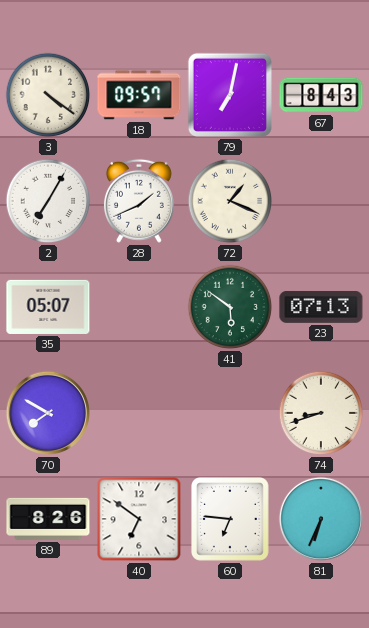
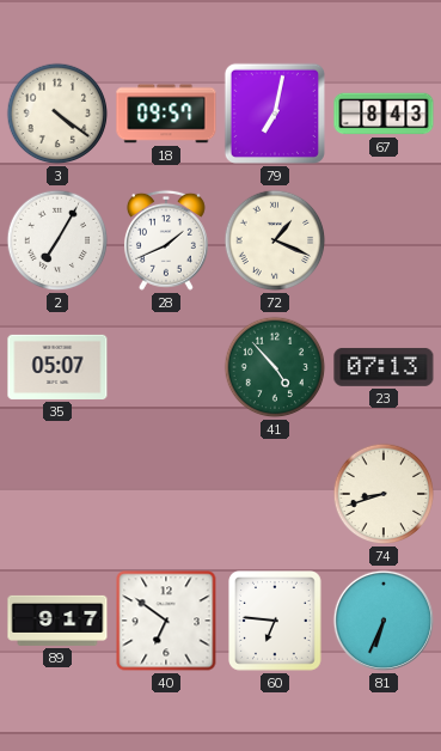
41: 5:51 -> 4:53
70: 7:50 -> none
89: 8:26 -> 9:17
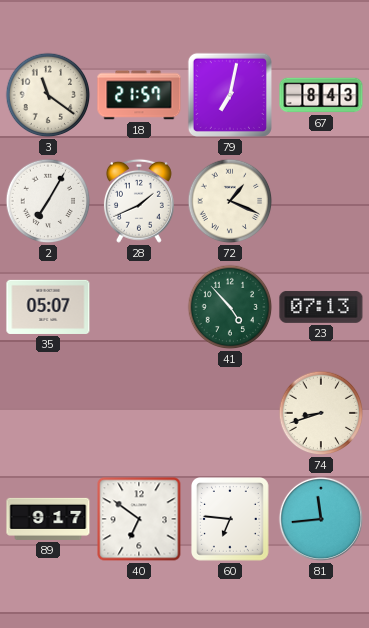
3: 4:21 -> 11:21
18: 09:57 -> 21:57
81: 6:34 -> 11:44
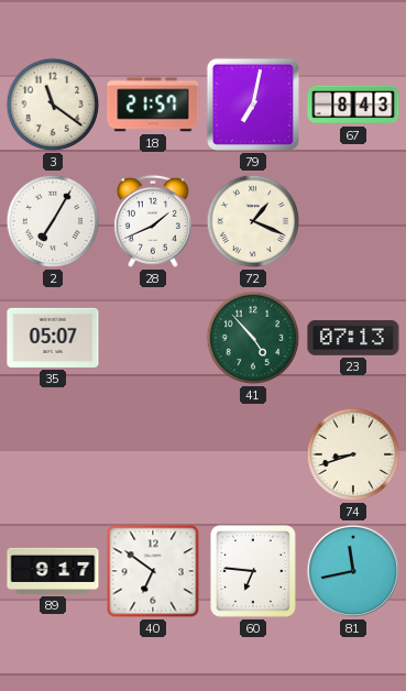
81: 11:44 -> 11:43
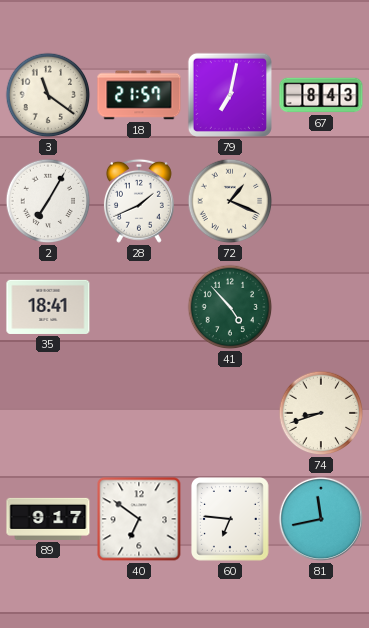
35: 05:07 -> 18:41
23: 07:13 -> none
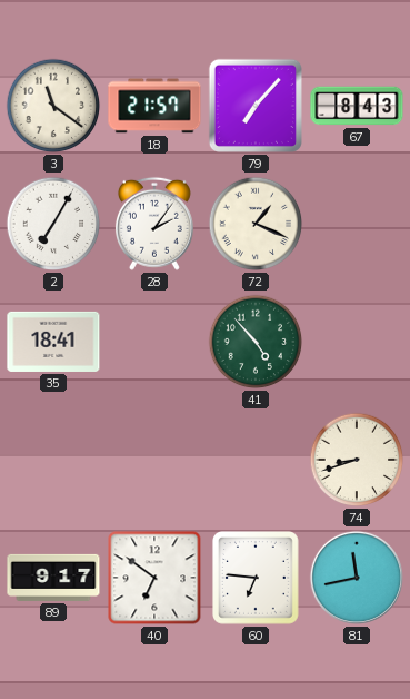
79: 7:02 -> 7:07
28: 1:41 -> 2:06
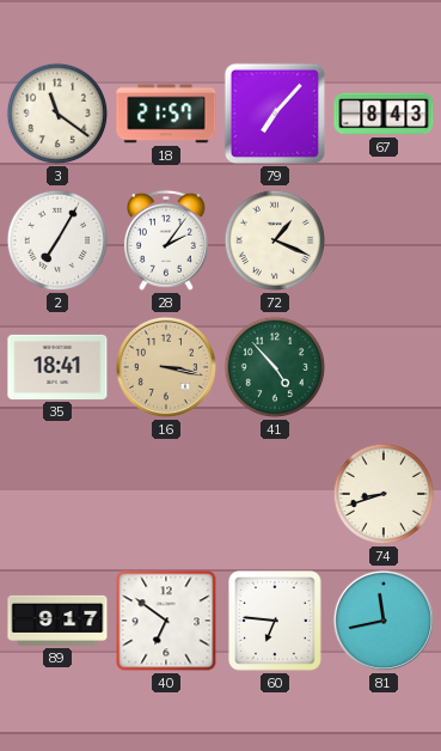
16: none -> 3:17
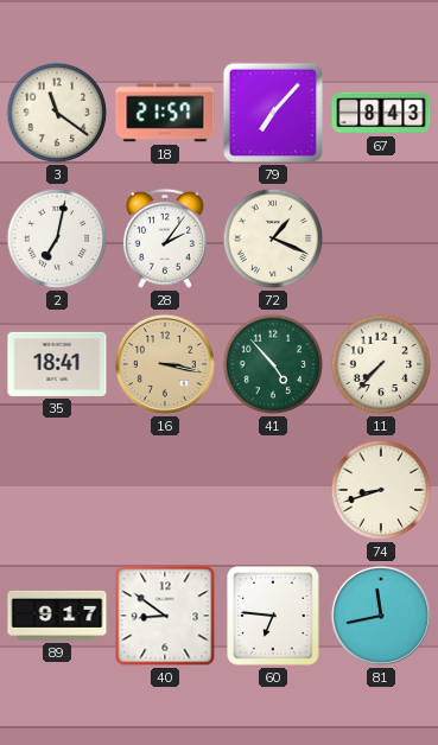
2: 7:05 -> 7:02
11: none -> 7:37
40: 6:51 -> 8:51
